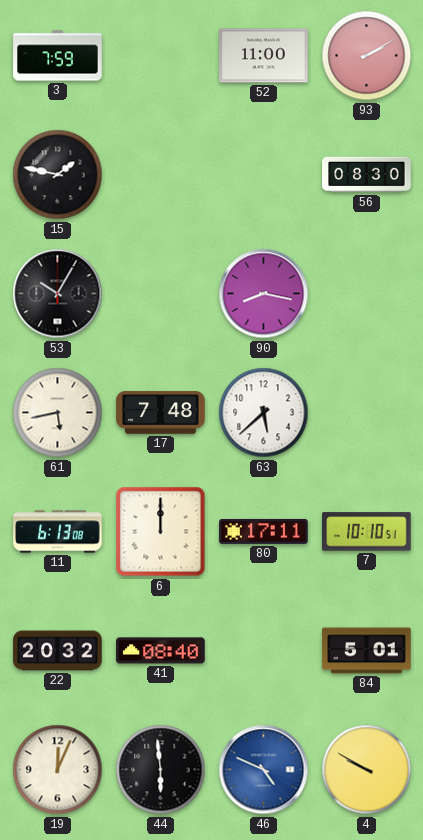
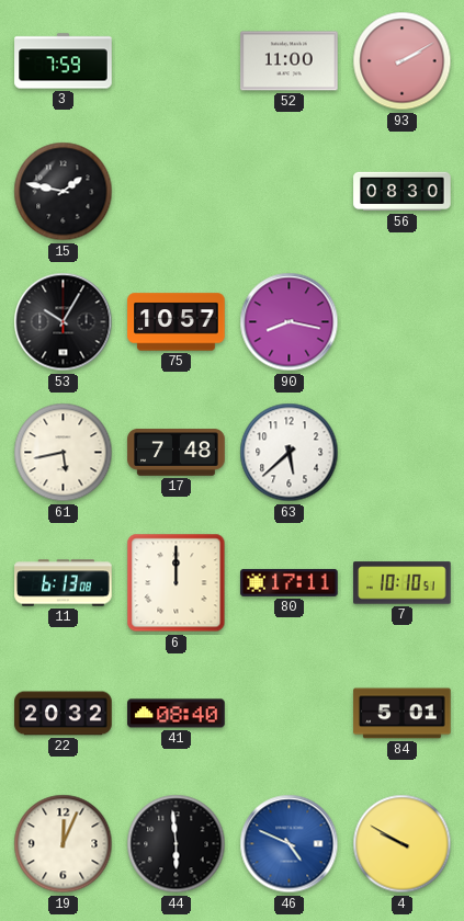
75: none -> 10:57
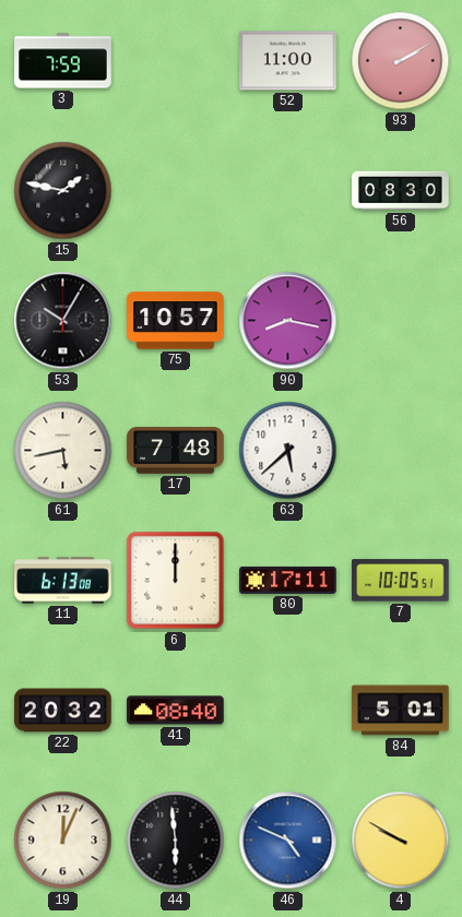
7: 10:10 -> 10:05
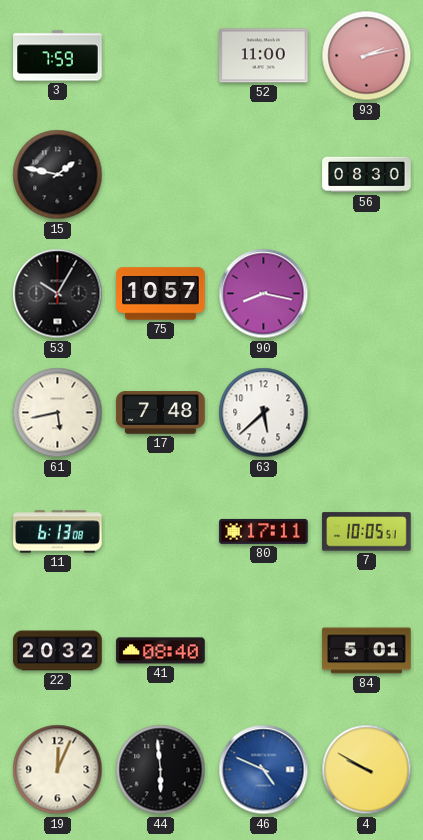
93: 2:10 -> 2:13
6: 12:00 -> none
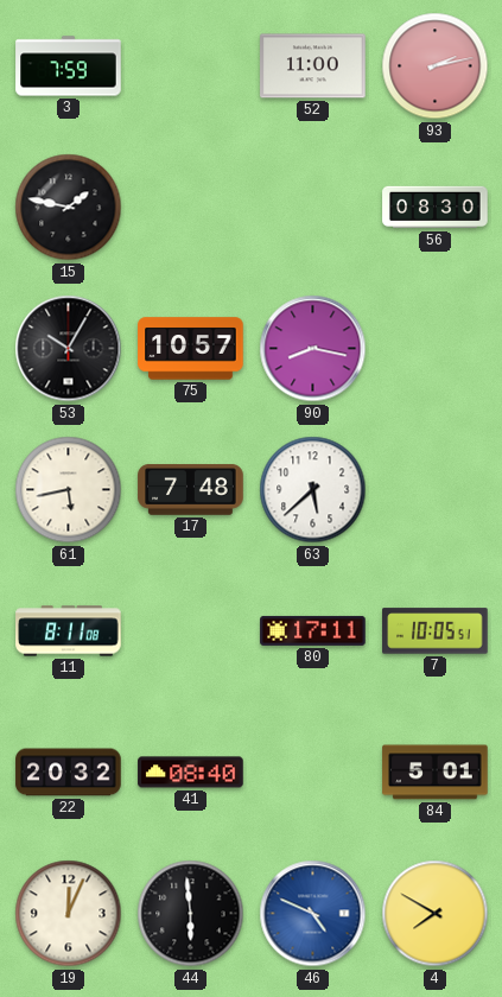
11: 6:13 -> 8:11
4: 9:50 -> 7:50
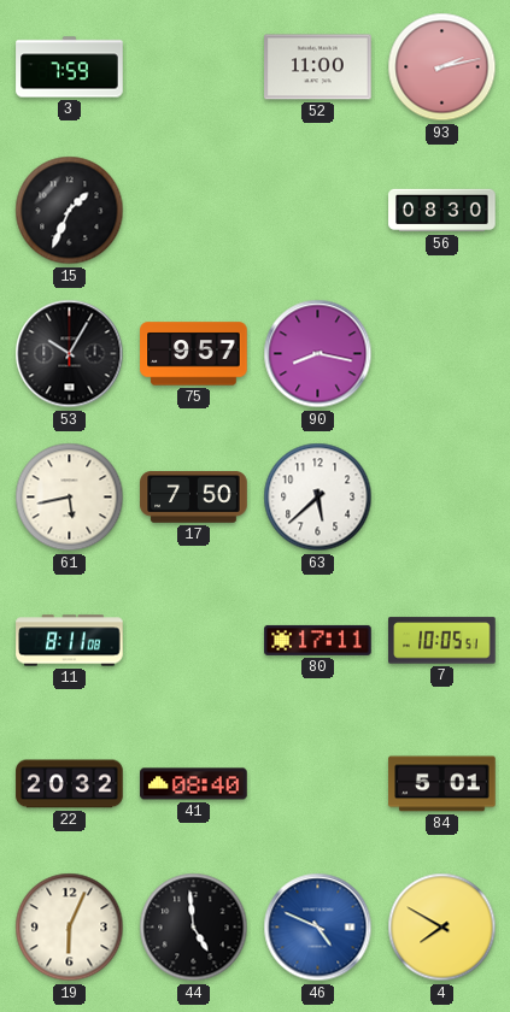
15: 1:47 -> 1:34
75: 10:57 -> 9:57
17: 7:48 -> 7:50
19: 12:04 -> 6:04
44: 5:59 -> 4:59
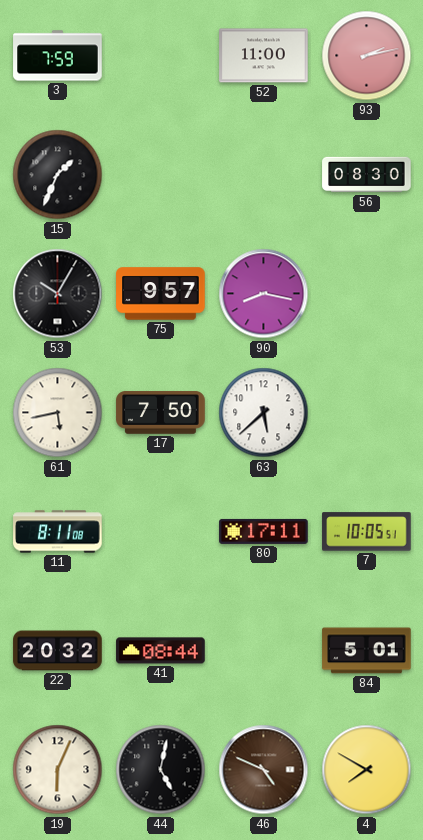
41: 08:40 -> 08:44
44: 4:59 -> 5:02
46 dial: blue -> brown
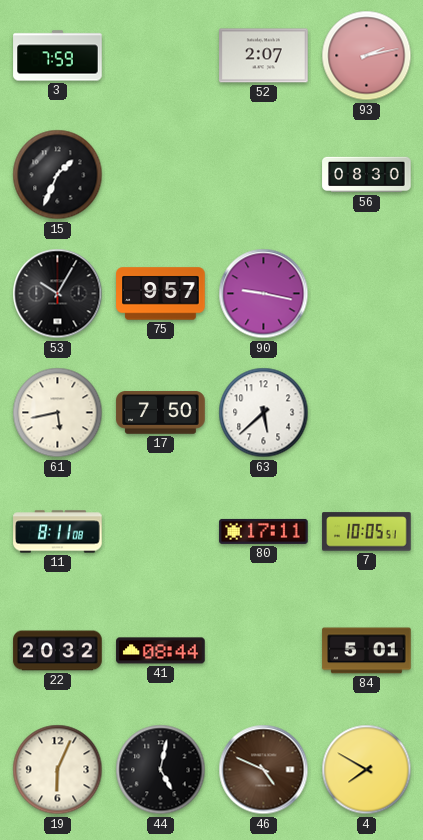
52: 11:00 -> 2:07
90: 8:17 -> 9:17
